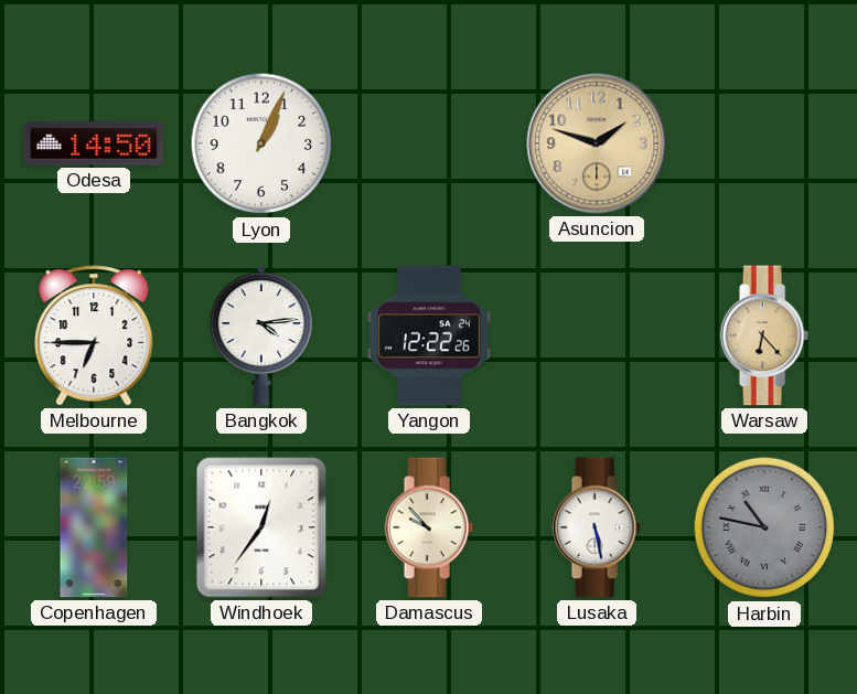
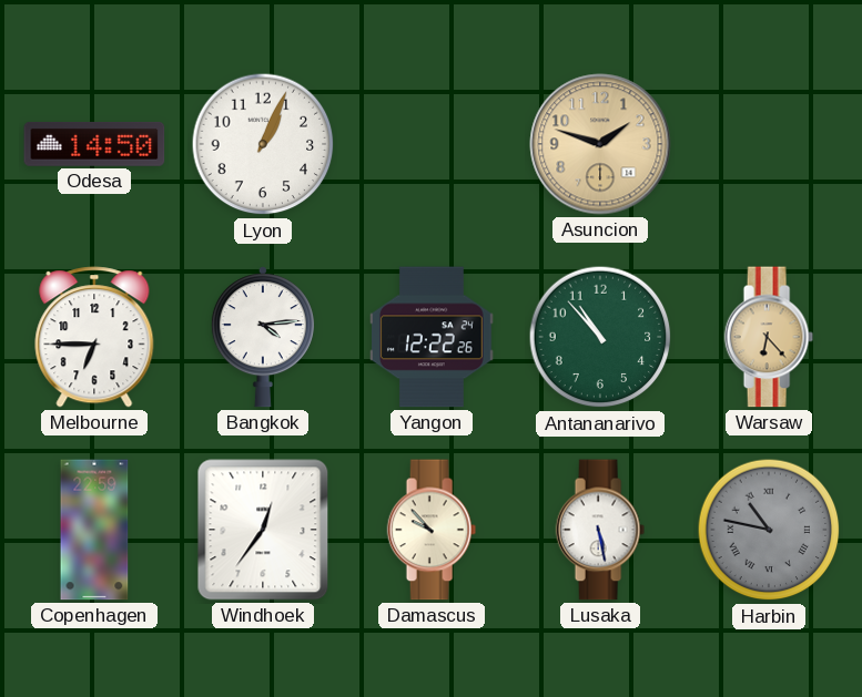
Antananarivo: none -> 10:53
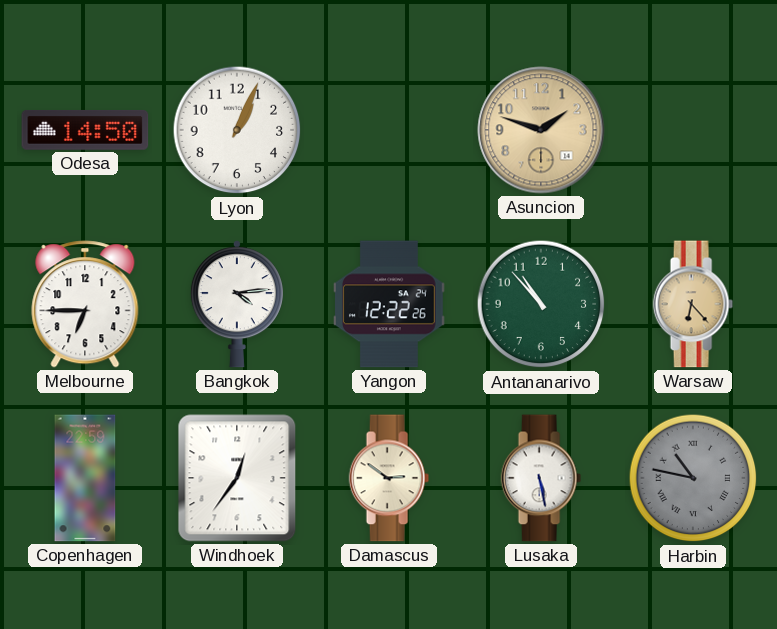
Damascus: 9:53 -> 2:51
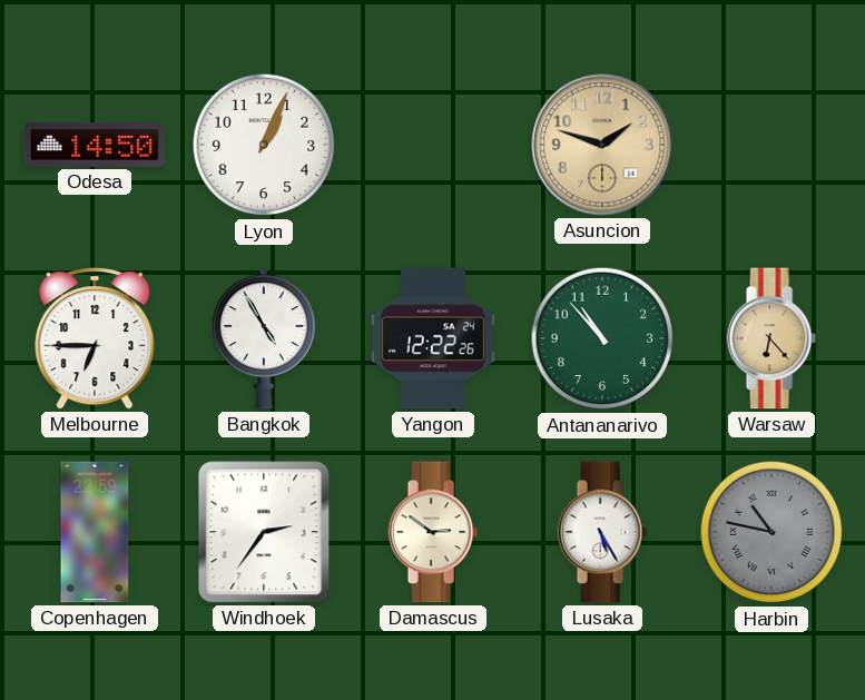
Bangkok: 4:14 -> 4:55
Windhoek: 12:36 -> 2:36
Lusaka: 5:28 -> 5:25
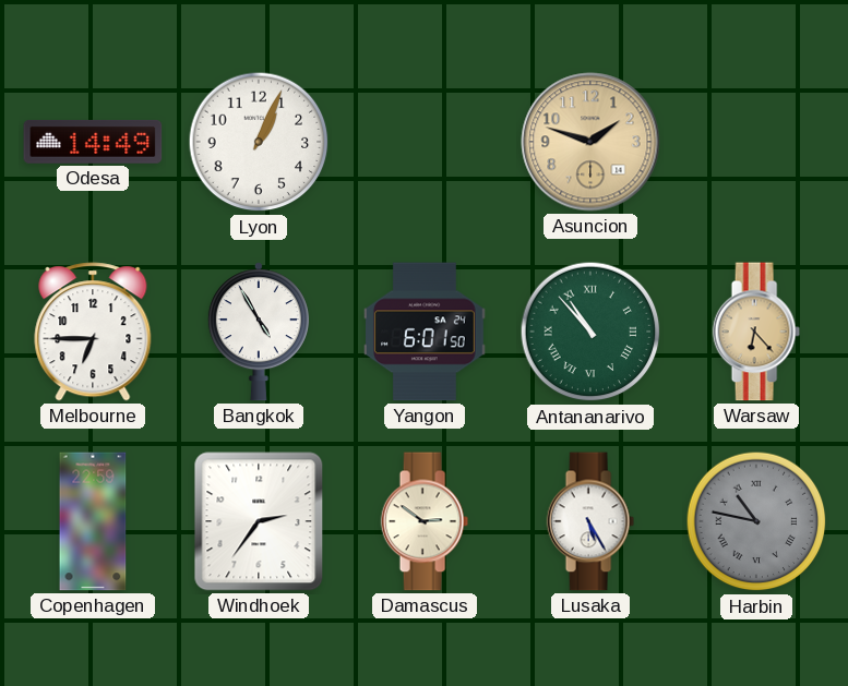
Odesa: 14:50 -> 14:49
Yangon: 12:22 -> 6:01
Antananarivo numerals: Arabic -> Roman
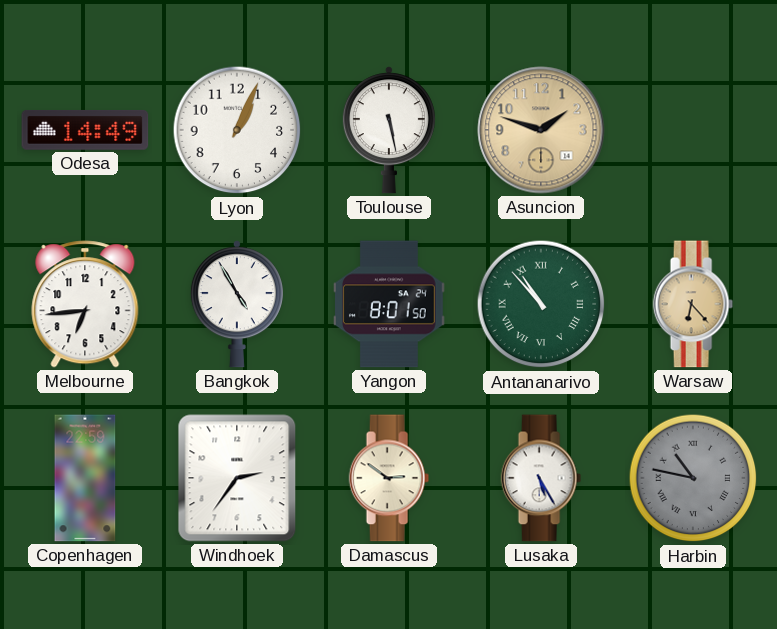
Toulouse: none -> 5:28
Melbourne: 6:45 -> 6:44
Yangon: 6:01 -> 8:01
